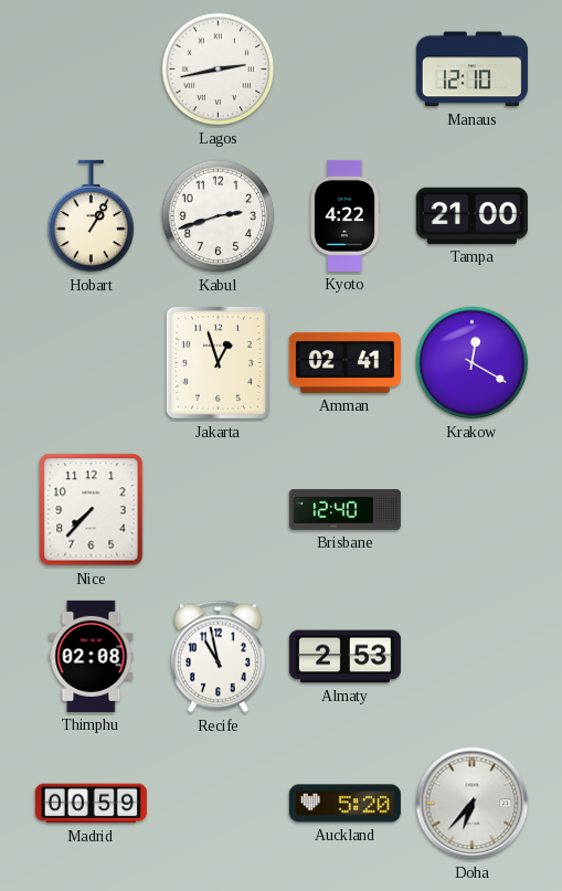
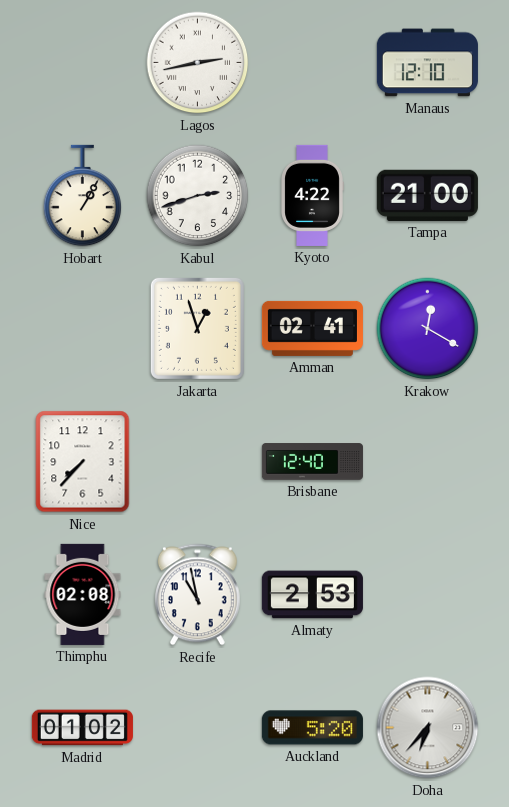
Madrid: 00:59 -> 01:02
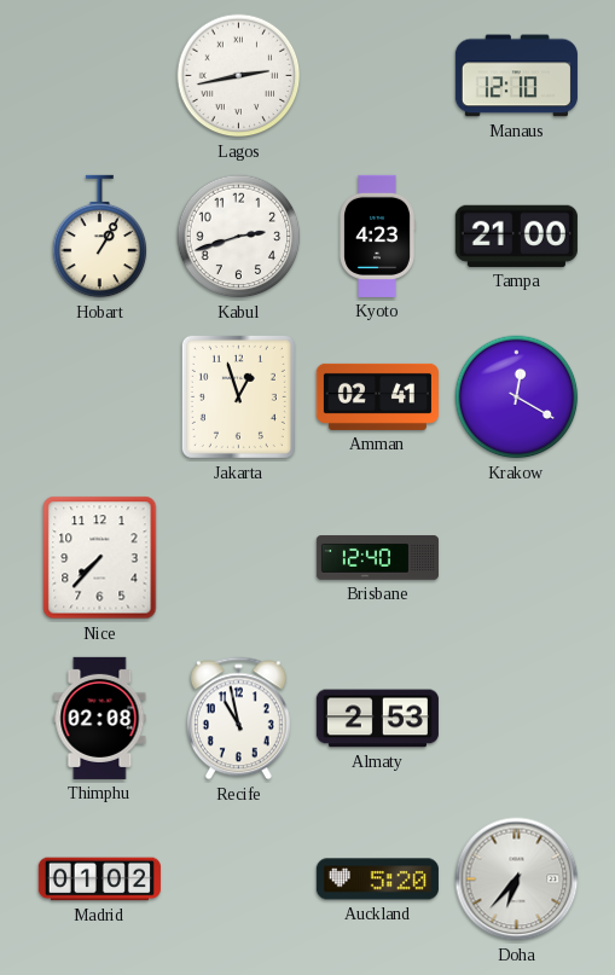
Kyoto: 4:22 -> 4:23
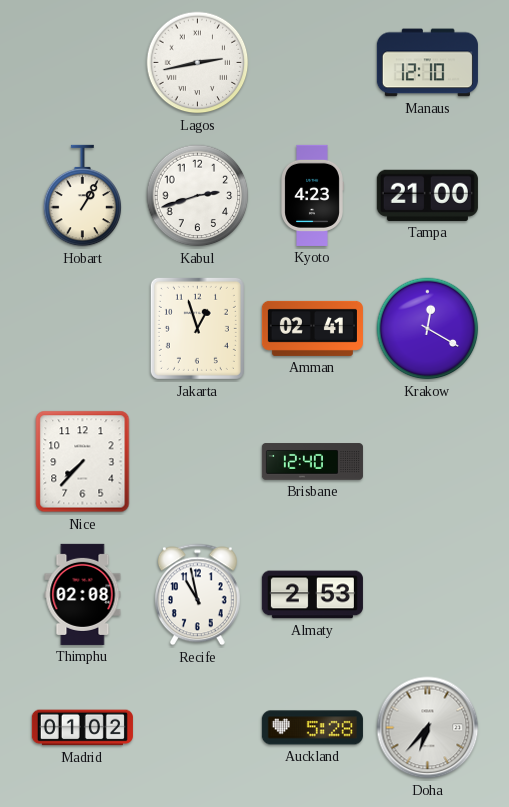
Auckland: 5:20 -> 5:28
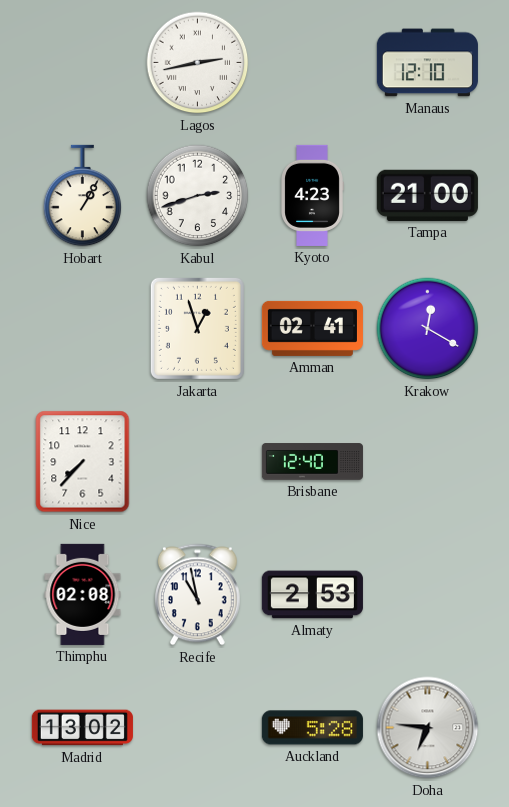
Madrid: 01:02 -> 13:02
Doha: 6:37 -> 6:46
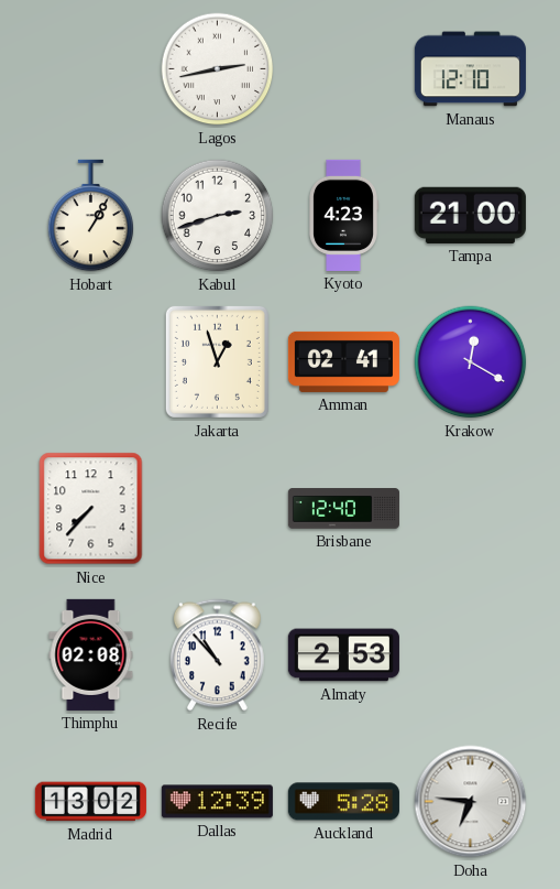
Recife: 10:58 -> 10:53
Dallas: none -> 12:39
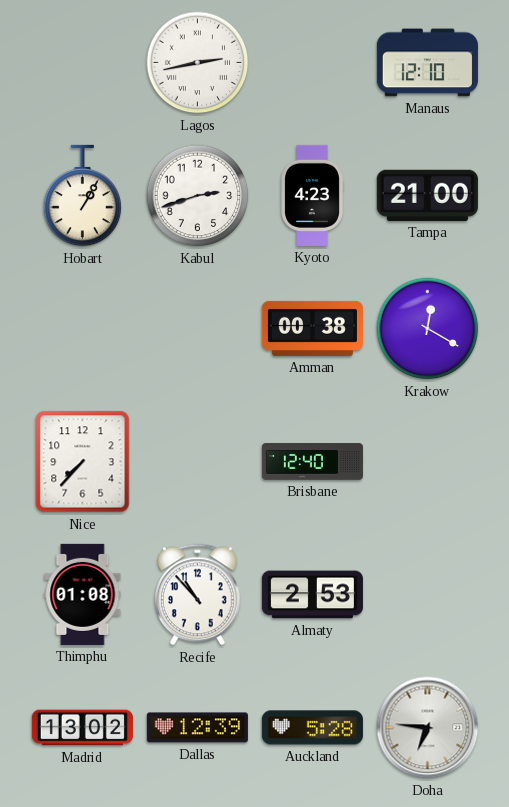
Jakarta: 12:57 -> none
Amman: 02:41 -> 00:38
Thimphu: 02:08 -> 01:08
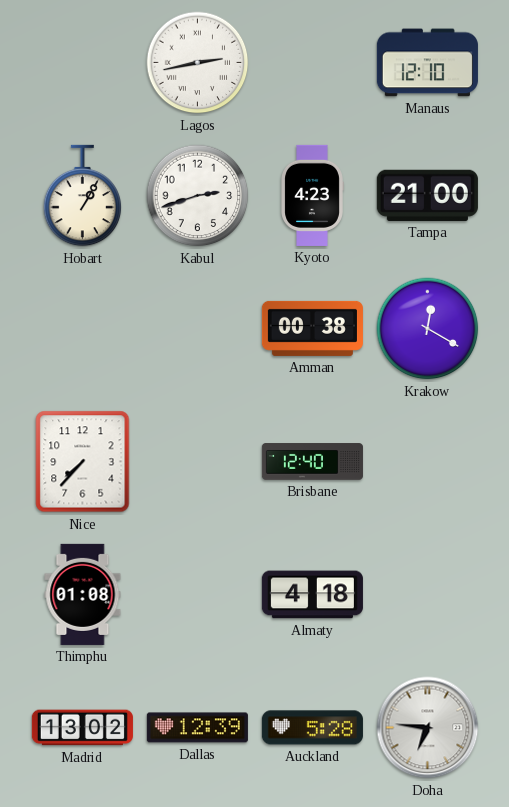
Recife: 10:53 -> none
Almaty: 2:53 -> 4:18
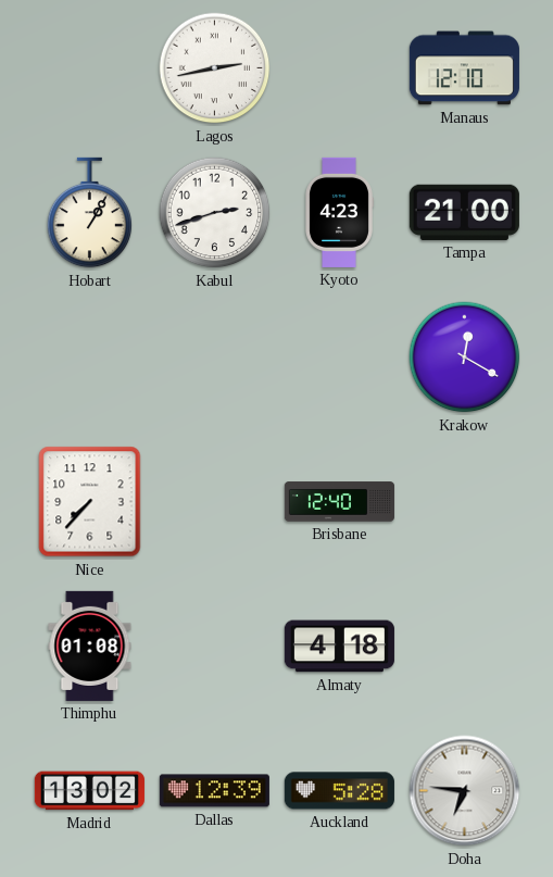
Amman: 00:38 -> none
